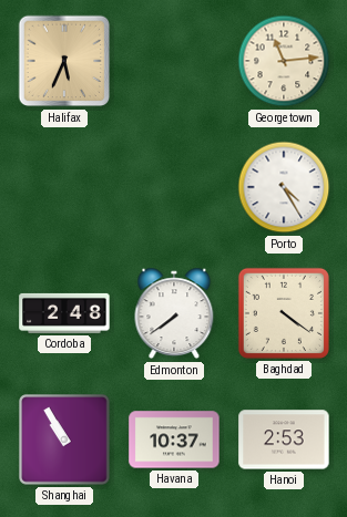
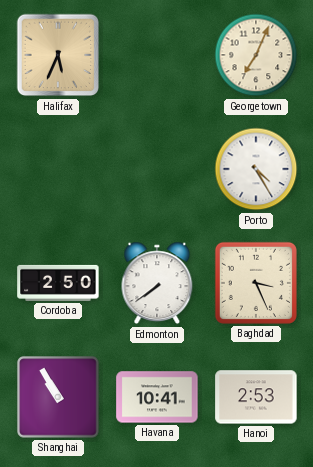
Georgetown: 11:14 -> 7:04
Cordoba: 2:48 -> 2:50
Baghdad: 4:21 -> 3:26
Havana: 10:37 -> 10:41
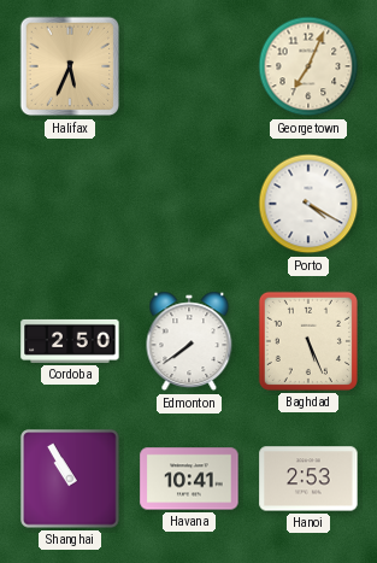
Porto: 4:25 -> 4:20
Baghdad: 3:26 -> 5:26
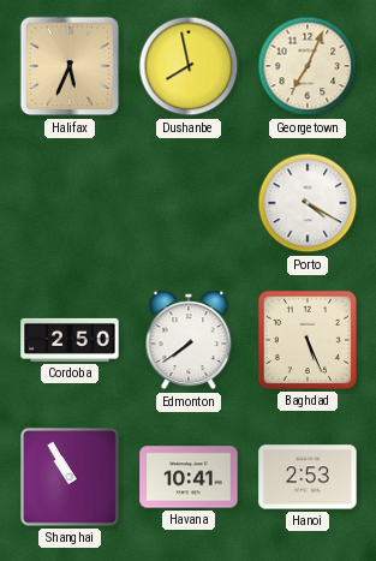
Dushanbe: none -> 7:58
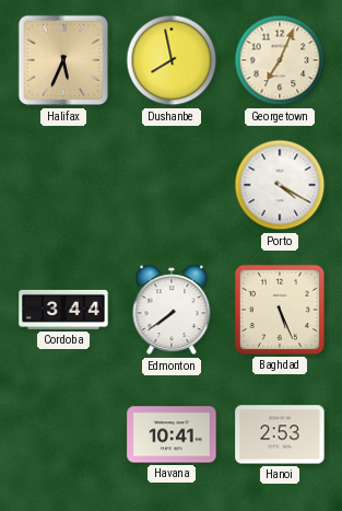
Cordoba: 2:50 -> 3:44
Shanghai: 10:55 -> none
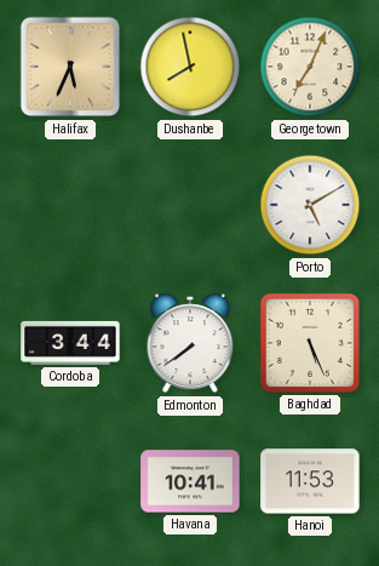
Porto: 4:20 -> 5:10
Hanoi: 2:53 -> 11:53
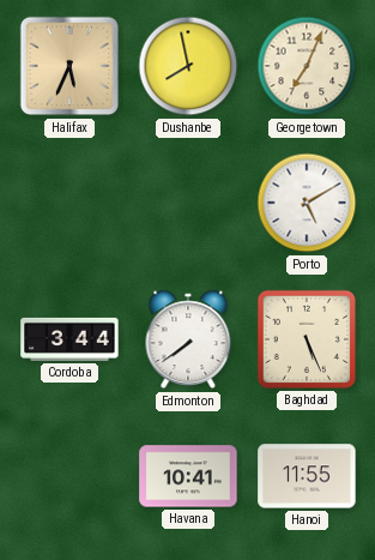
Hanoi: 11:53 -> 11:55
